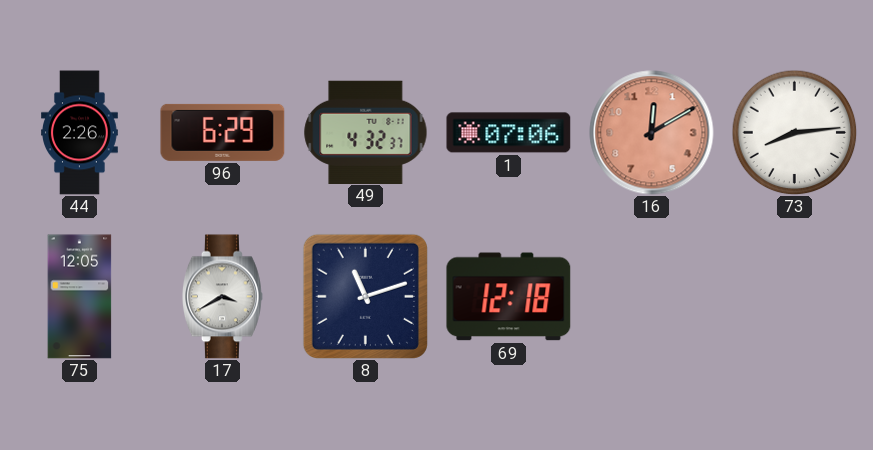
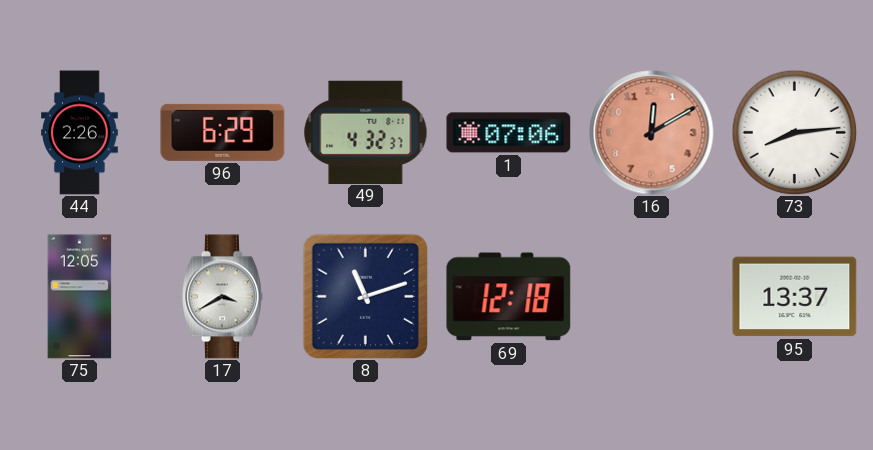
95: none -> 13:37
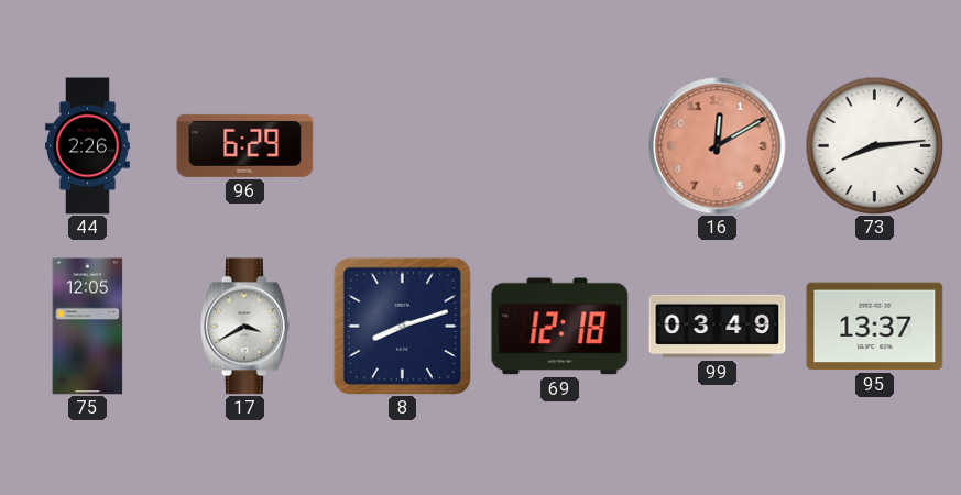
49: 4:32 -> none
1: 07:06 -> none
8: 11:12 -> 8:12
99: none -> 03:49
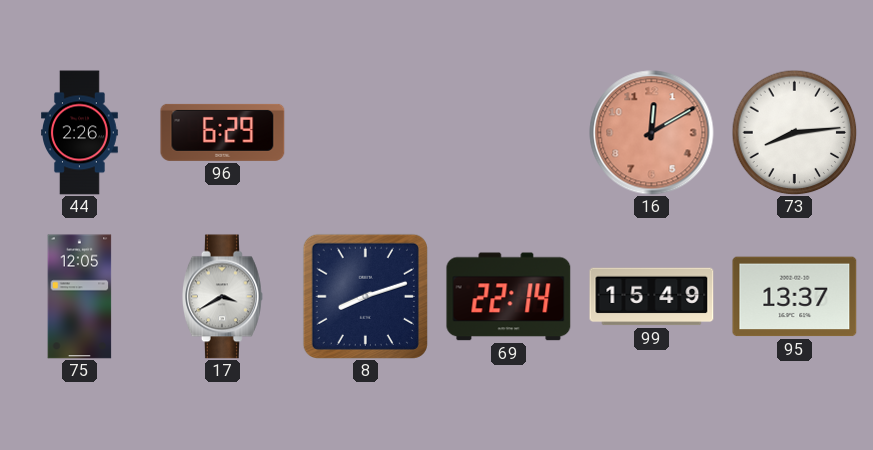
69: 12:18 -> 22:14
99: 03:49 -> 15:49
